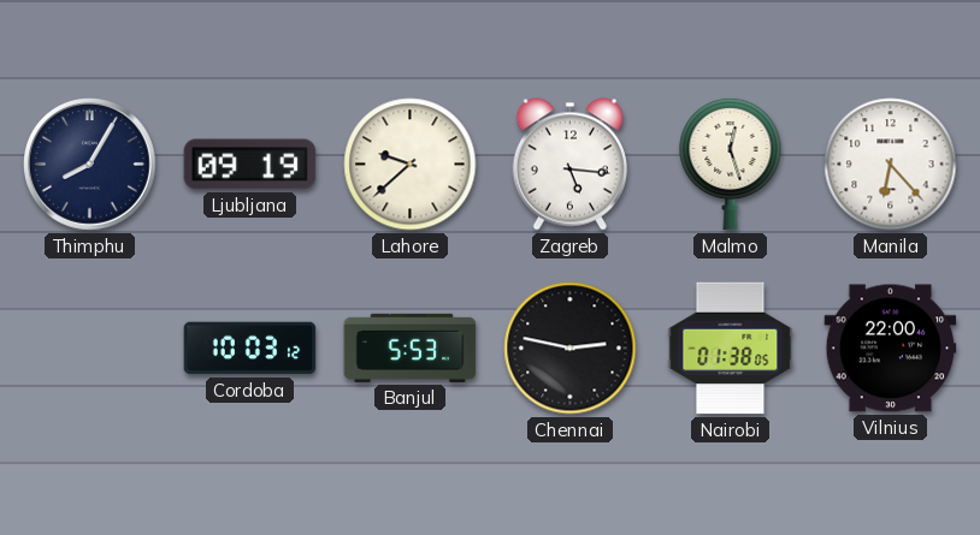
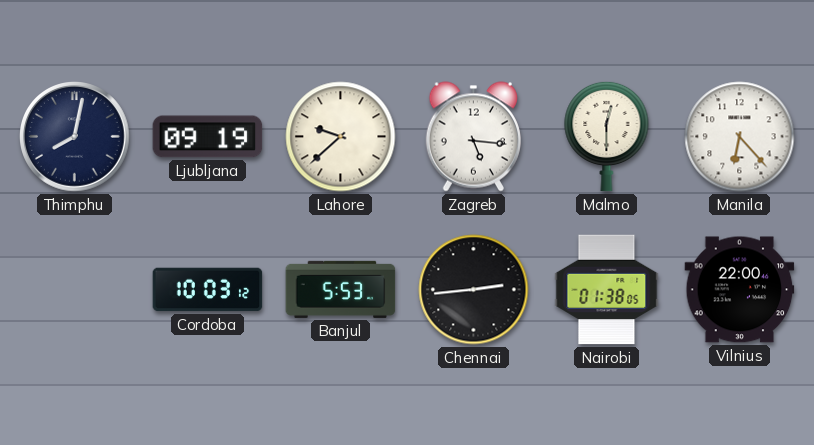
Thimphu: 8:05 -> 8:02
Malmo: 12:27 -> 12:30
Chennai: 2:47 -> 2:44
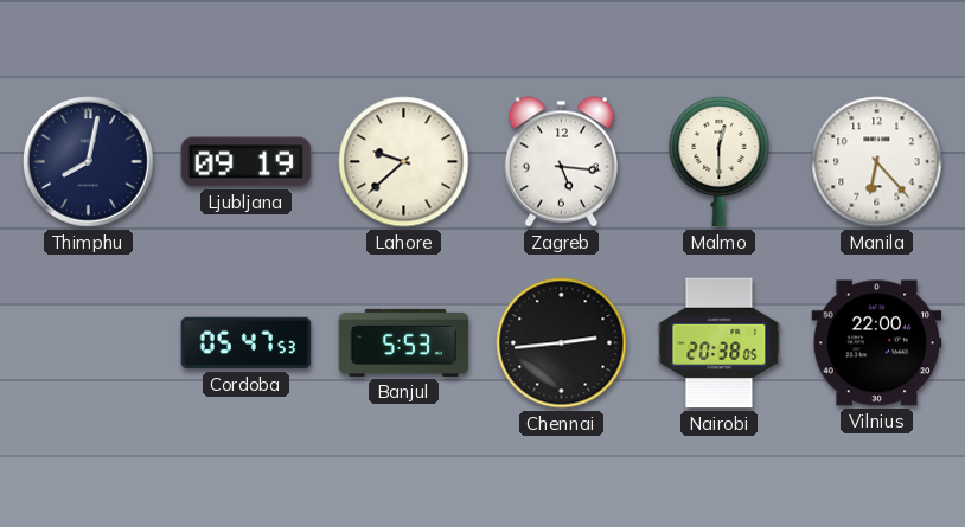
Cordoba: 10:03 -> 05:47
Nairobi: 01:38 -> 20:38
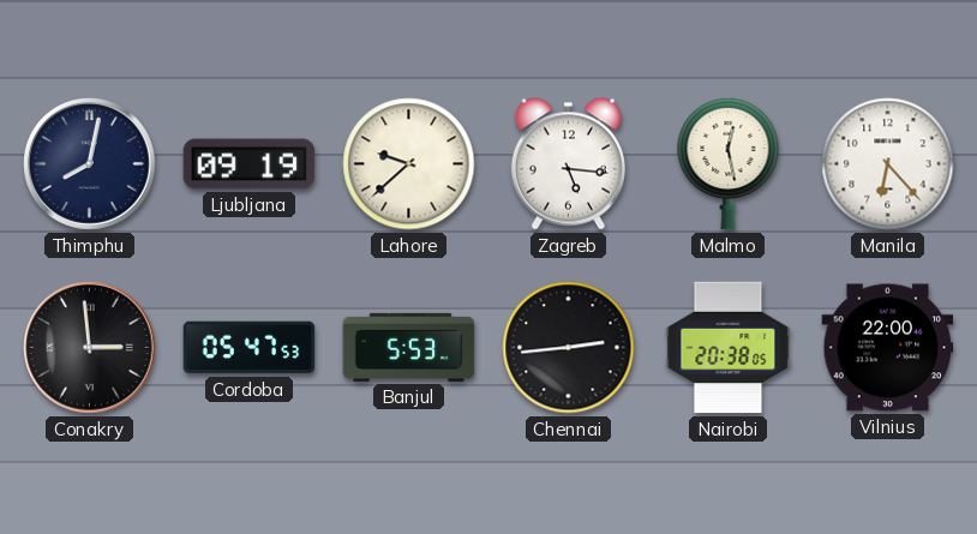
Malmo: 12:30 -> 12:28
Conakry: none -> 2:59
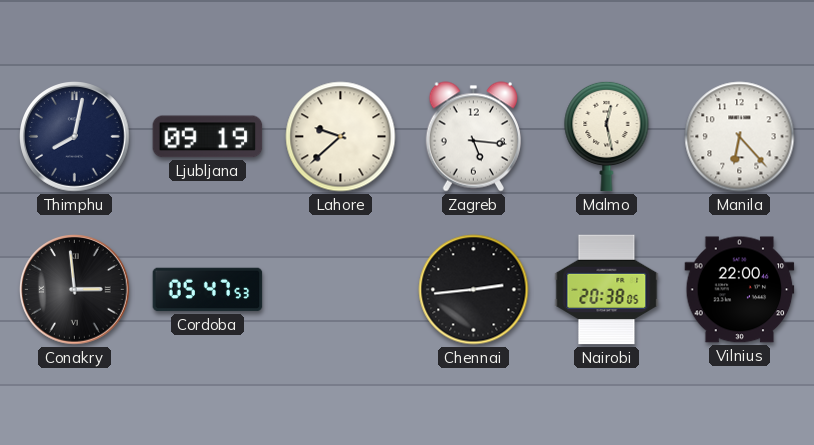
Banjul: 5:53 -> none
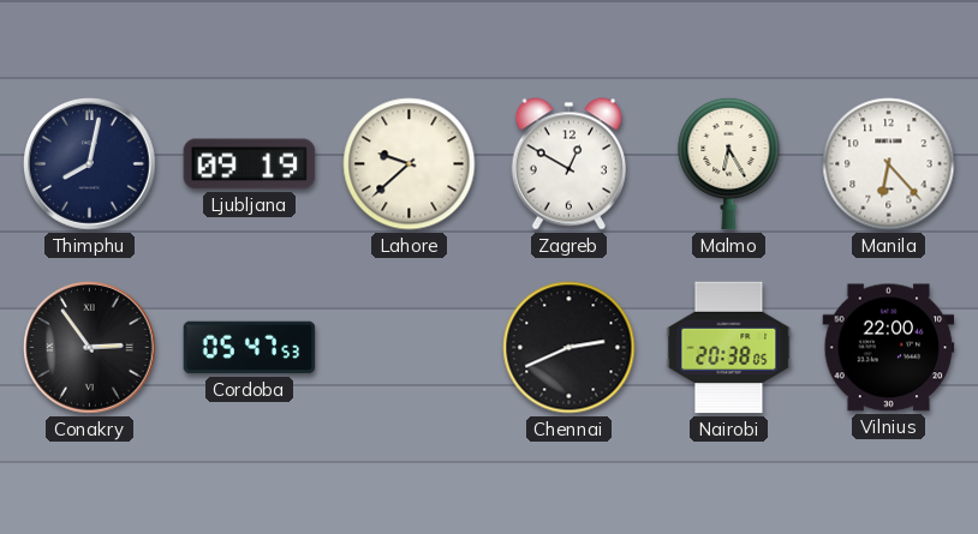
Zagreb: 5:16 -> 12:50
Malmo: 12:28 -> 6:25
Conakry: 2:59 -> 2:54
Chennai: 2:44 -> 2:41
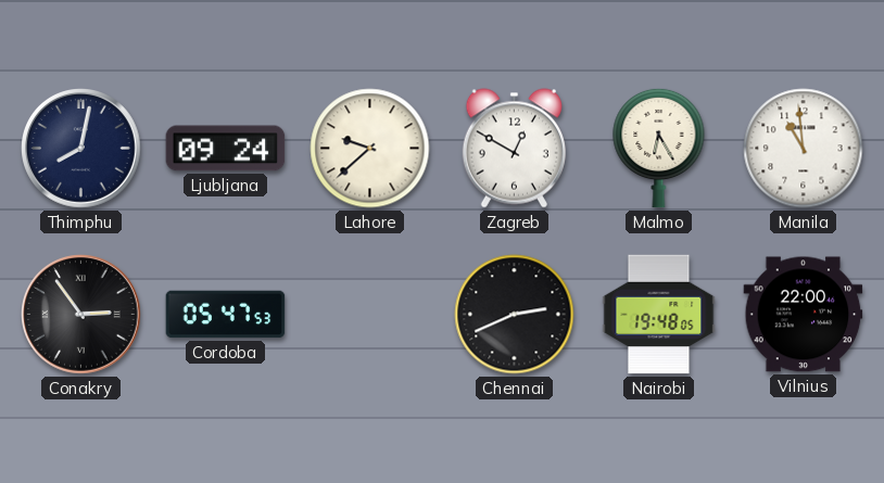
Ljubljana: 09:19 -> 09:24
Manila: 6:23 -> 10:59
Nairobi: 20:38 -> 19:48
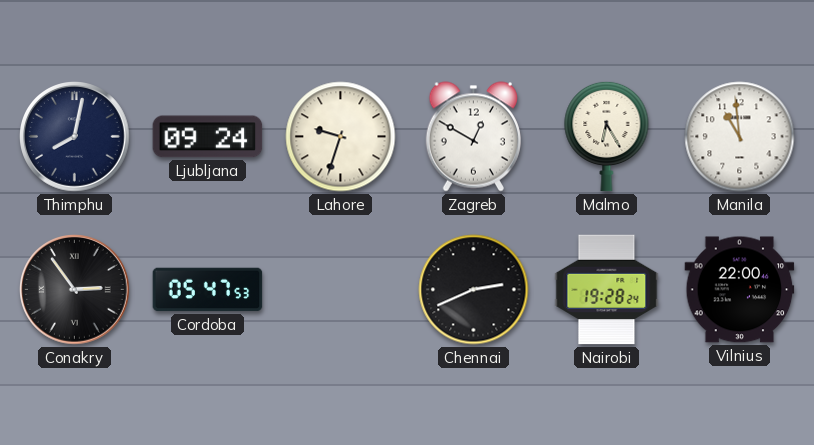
Lahore: 9:38 -> 9:33
Nairobi: 19:48 -> 19:28
